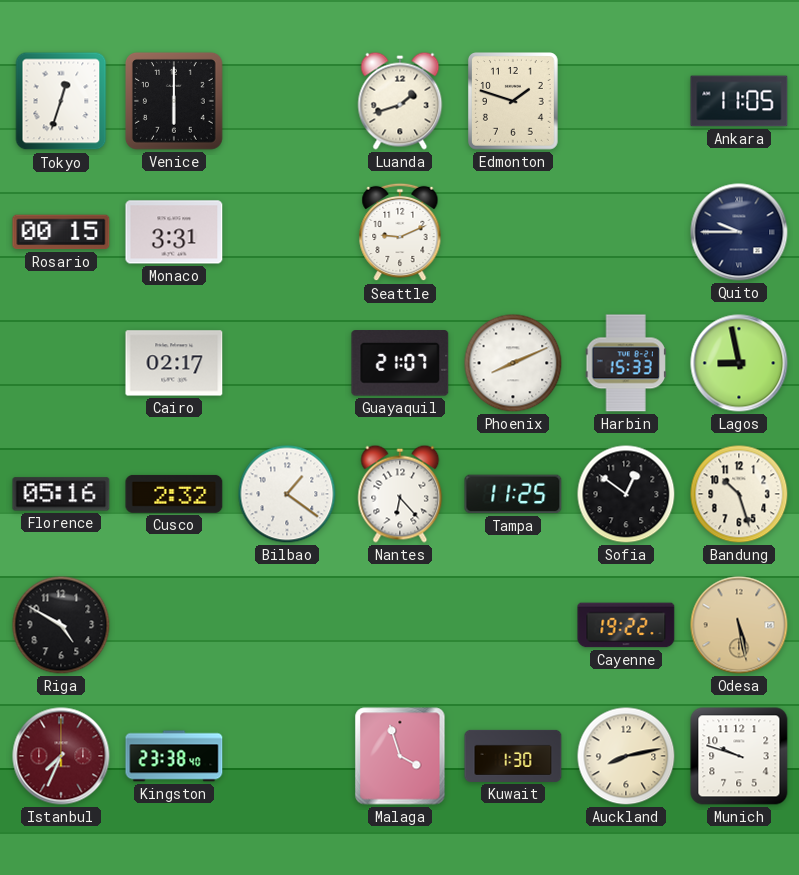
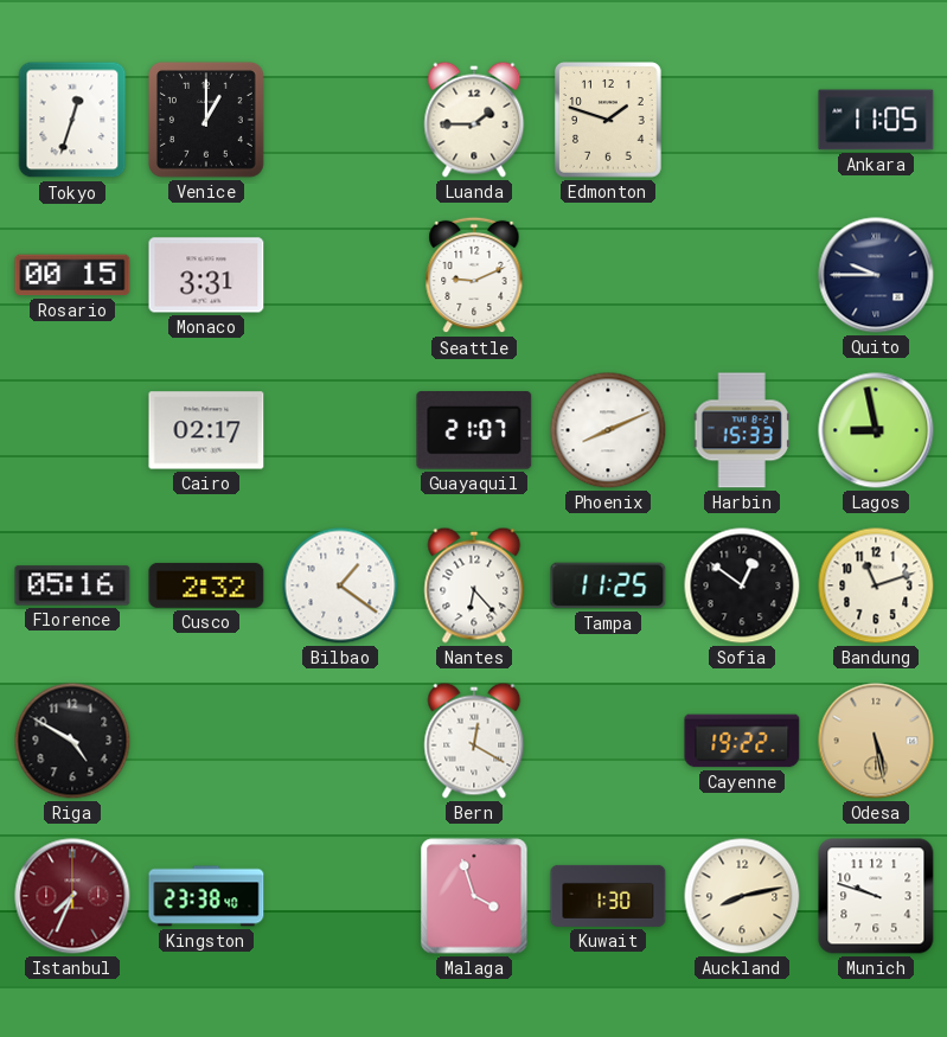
Venice: 6:00 -> 1:00
Luanda: 1:42 -> 1:45
Bandung: 10:27 -> 11:12
Bern: none -> 12:20
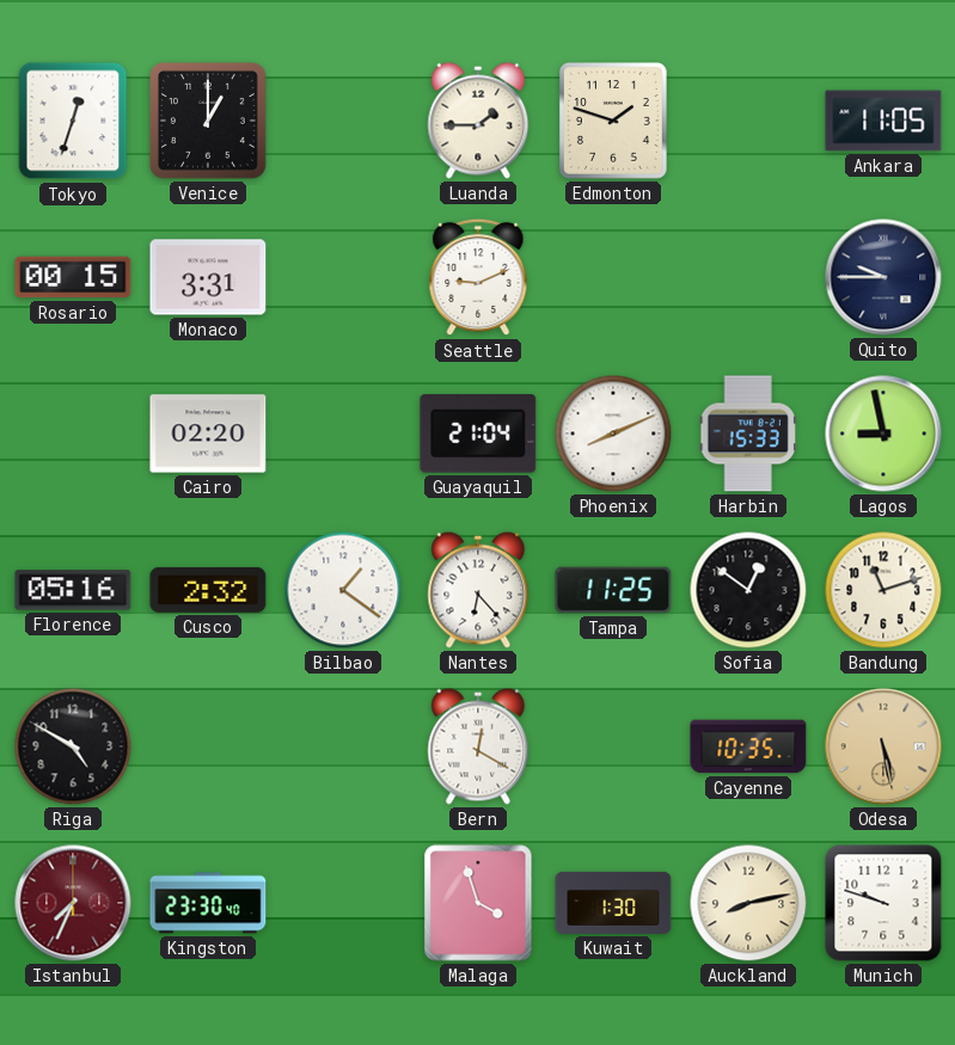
Cairo: 02:17 -> 02:20
Guayaquil: 21:07 -> 21:04
Cayenne: 19:22 -> 10:35
Kingston: 23:38 -> 23:30
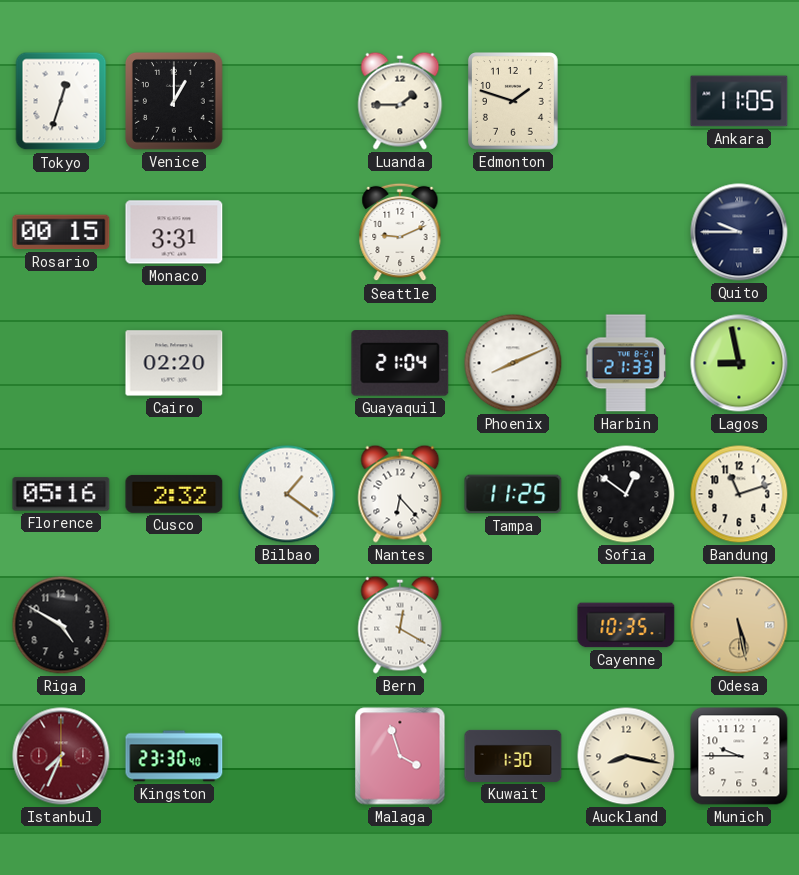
Harbin: 15:33 -> 21:33
Auckland: 8:13 -> 8:17
Munich: 9:48 -> 9:45
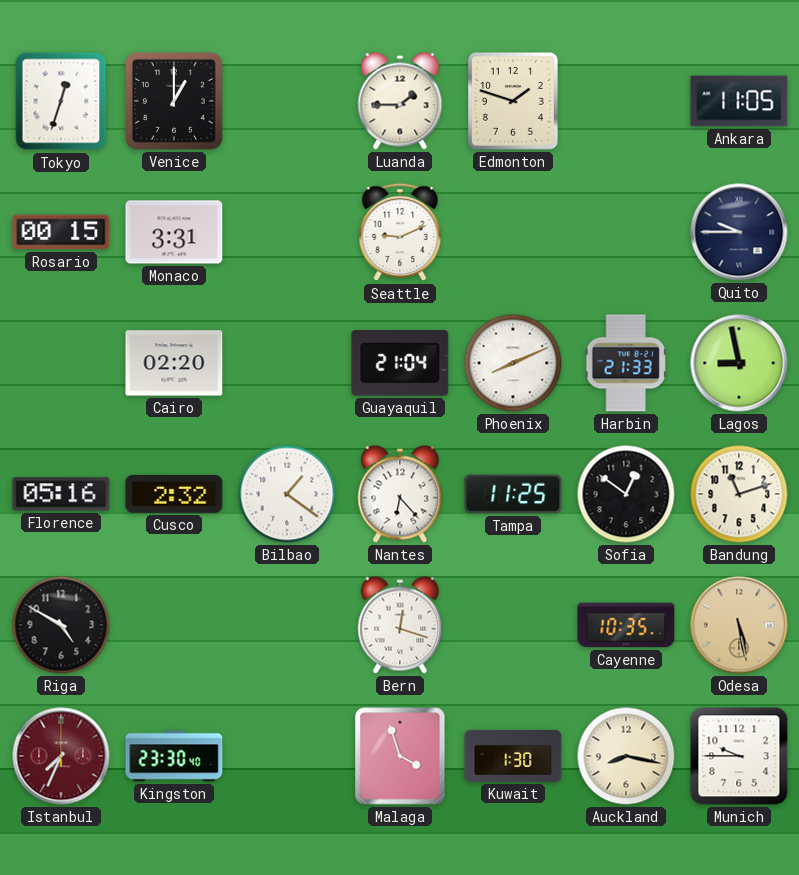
Bern: 12:20 -> 12:18
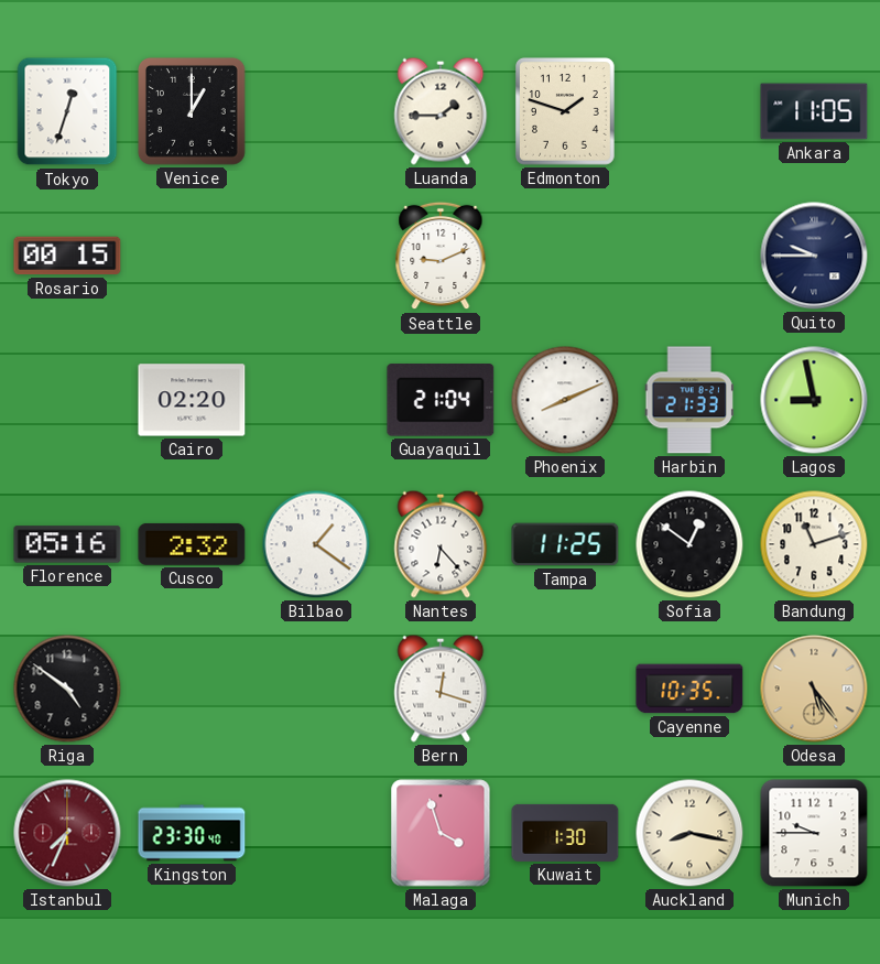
Monaco: 3:31 -> none
Riga: 4:50 -> 4:51
Odesa: 5:28 -> 5:24
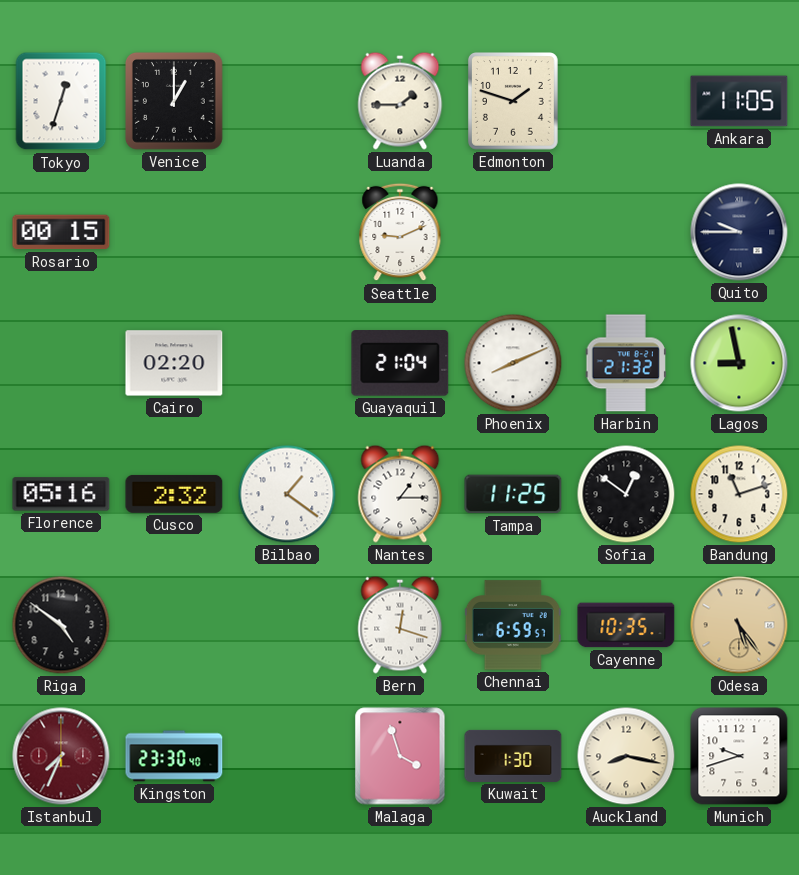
Harbin: 21:33 -> 21:32
Nantes: 6:23 -> 1:15
Chennai: none -> 6:59
Munich: 9:45 -> 9:42
